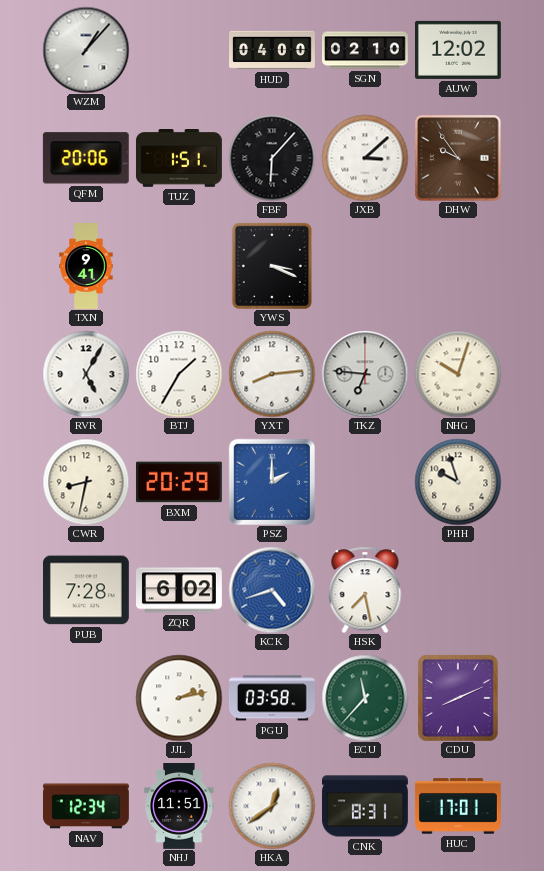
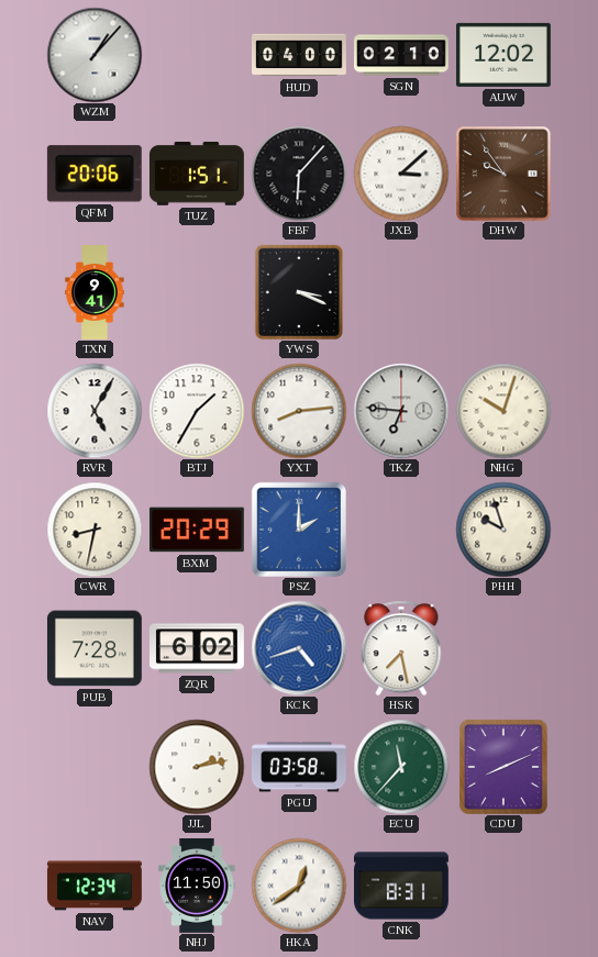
NHJ: 11:51 -> 11:50
HUC: 17:01 -> none
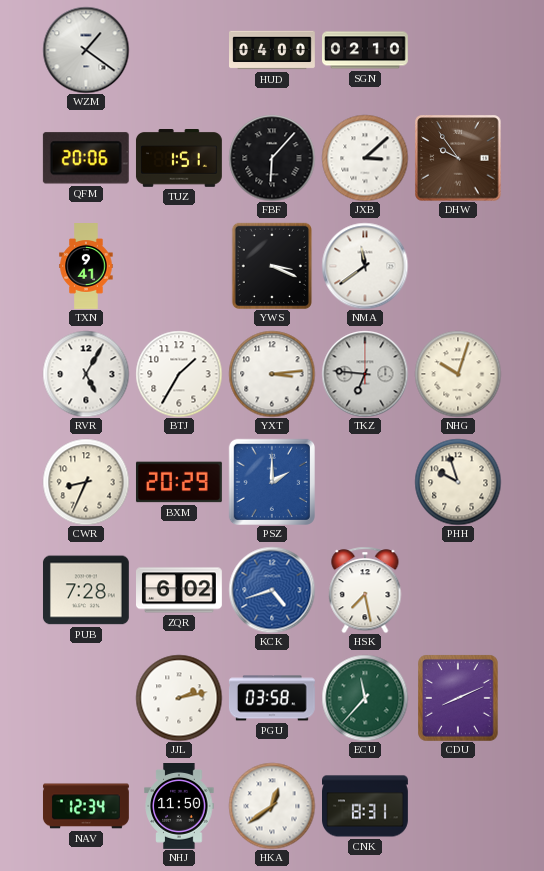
WZM: 1:07 -> 1:21
AUW: 12:02 -> none
NMA: none -> 11:39
YXT: 8:14 -> 3:14
CWR: 8:32 -> 8:34
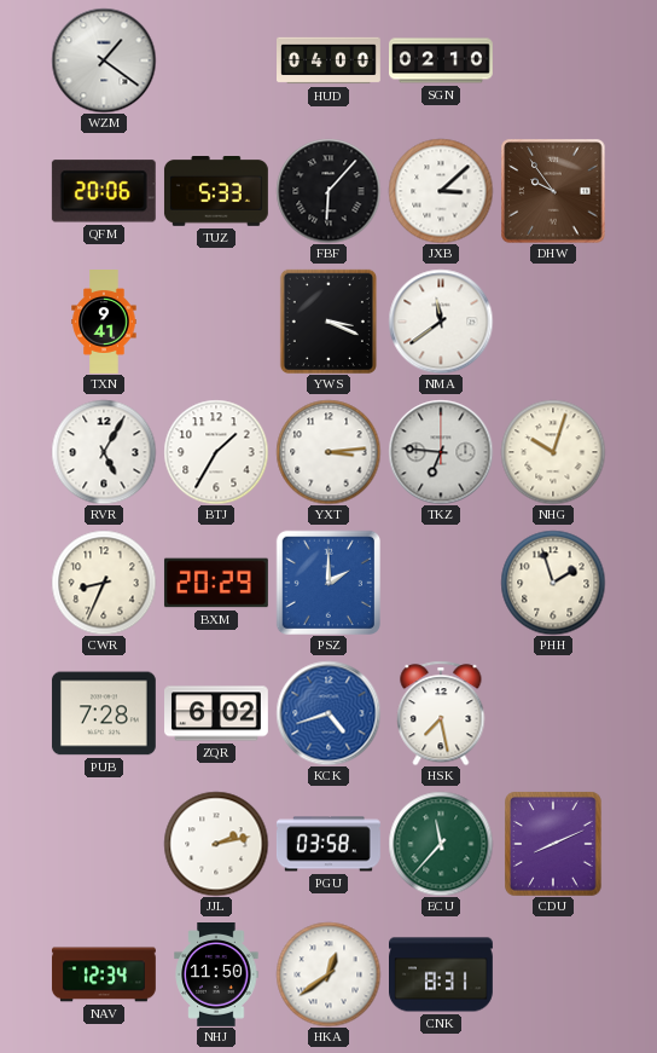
TUZ: 1:51 -> 5:33
PHH: 9:57 -> 1:57
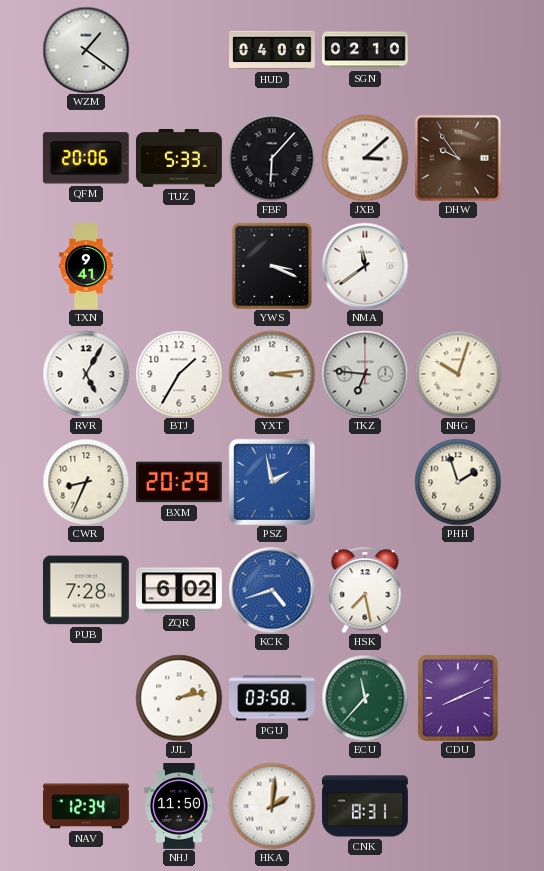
PSZ: 2:00 -> 1:58
HKA: 12:39 -> 2:01
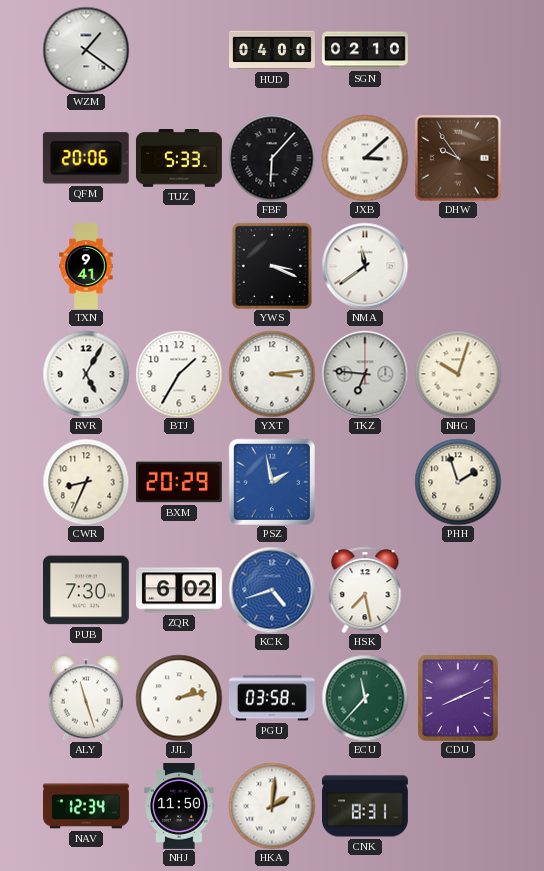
PUB: 7:28 -> 7:30
ALY: none -> 11:27
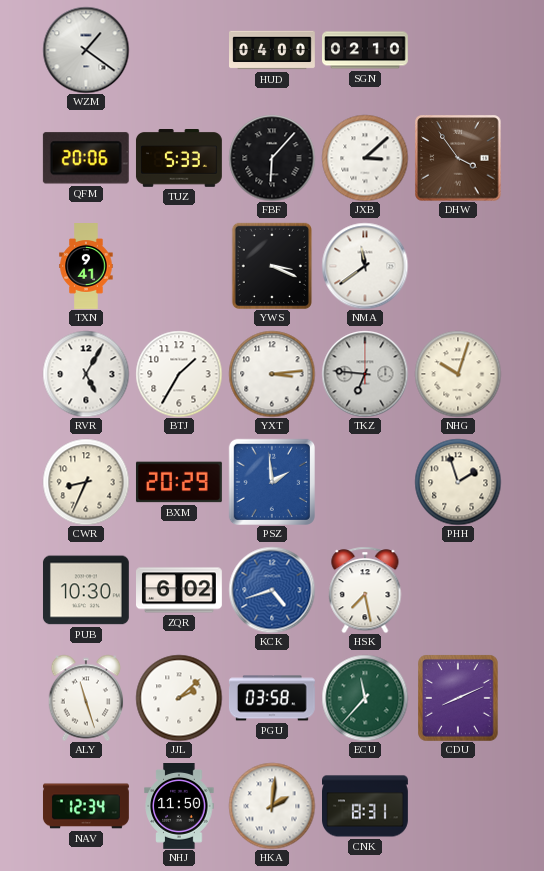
DHW: 9:54 -> 3:54
PSZ: 1:58 -> 1:59
PUB: 7:30 -> 10:30
JJL: 2:13 -> 2:08
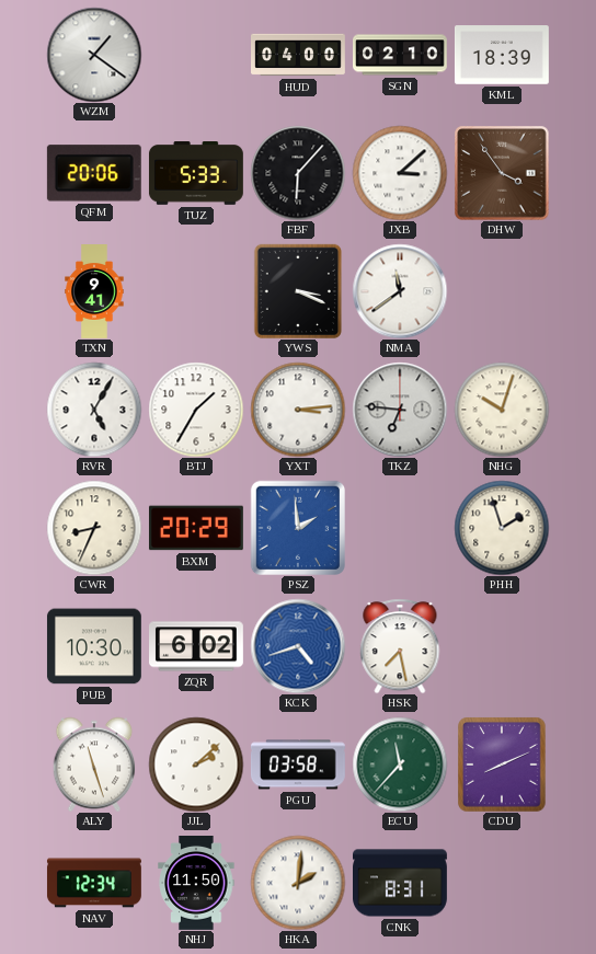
KML: none -> 18:39
